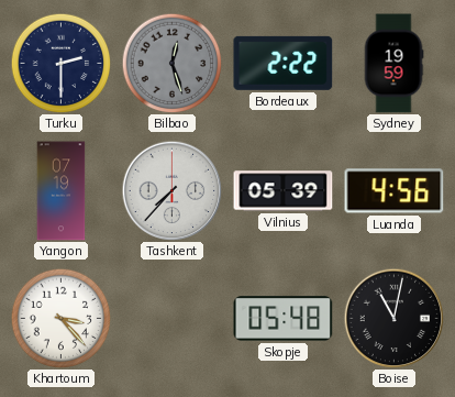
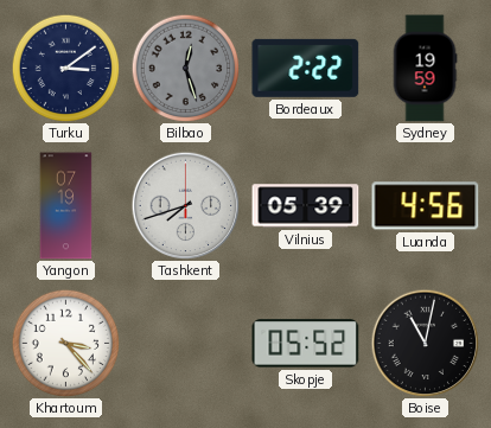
Turku: 2:30 -> 3:09
Tashkent: 7:37 -> 7:42
Skopje: 05:48 -> 05:52
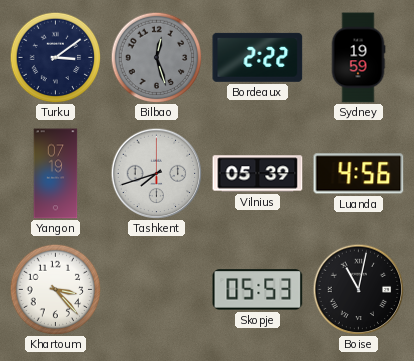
Skopje: 05:52 -> 05:53
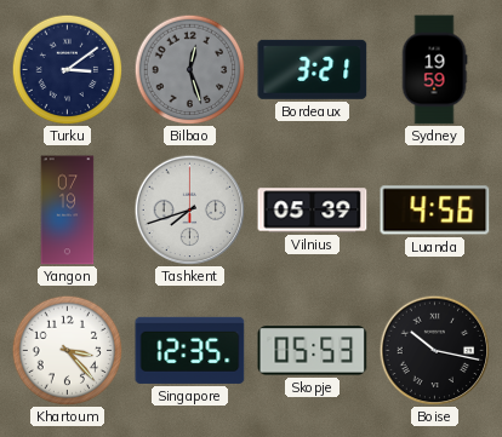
Bordeaux: 2:22 -> 3:21
Singapore: none -> 12:35
Boise: 11:02 -> 10:17
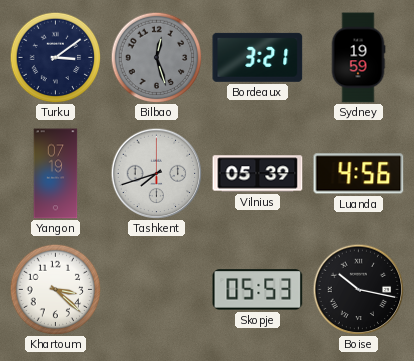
Khartoum: 3:23 -> 3:22
Singapore: 12:35 -> none
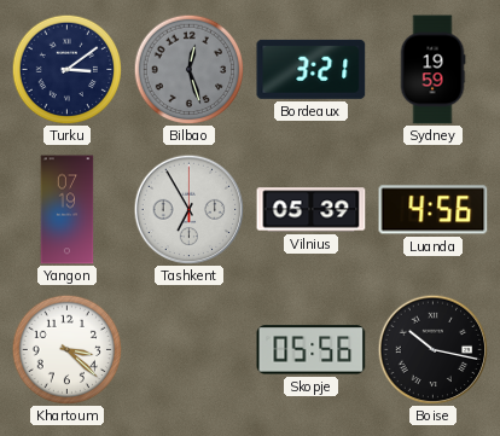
Tashkent: 7:42 -> 6:55
Skopje: 05:53 -> 05:56
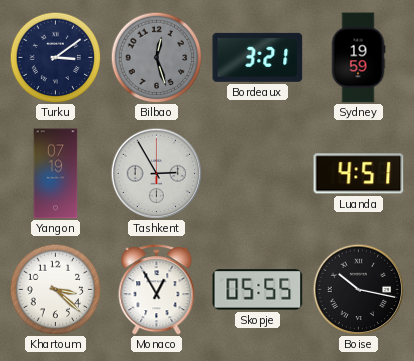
Tashkent: 6:55 -> 2:55
Vilnius: 05:39 -> none
Luanda: 4:56 -> 4:51
Monaco: none -> 12:55
Skopje: 05:56 -> 05:55
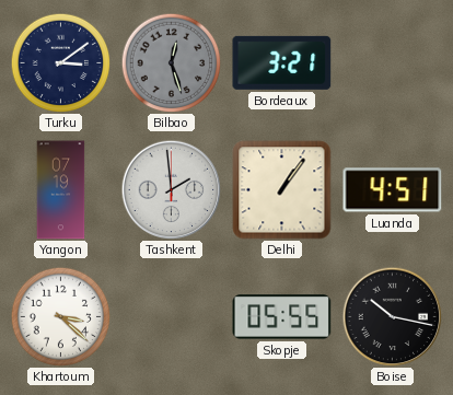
Sydney: 19:59 -> none
Tashkent: 2:55 -> 1:59
Delhi: none -> 1:06
Monaco: 12:55 -> none
